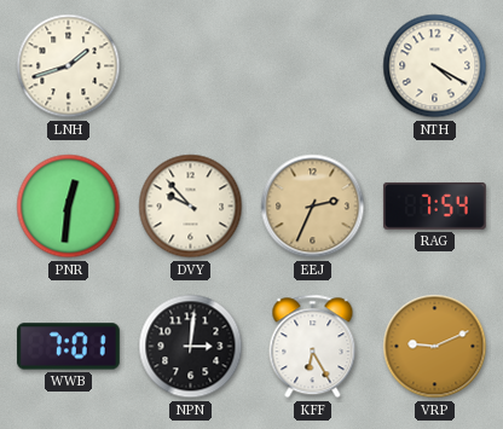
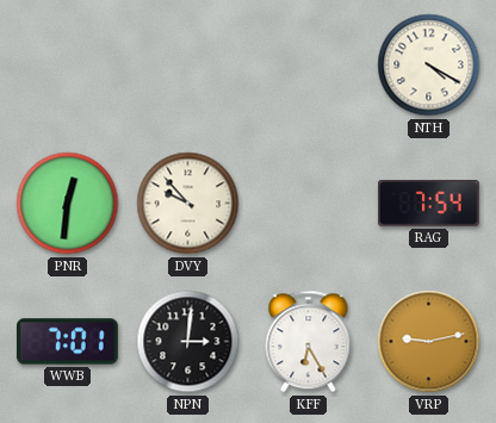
LNH: 1:42 -> none
EEJ: 2:34 -> none
VRP: 9:11 -> 9:13
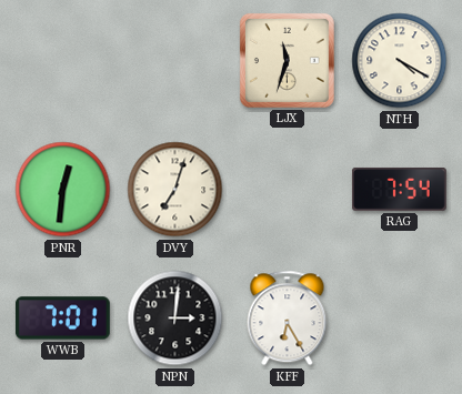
LJX: none -> 11:33
DVY: 9:53 -> 7:03
VRP: 9:13 -> none
